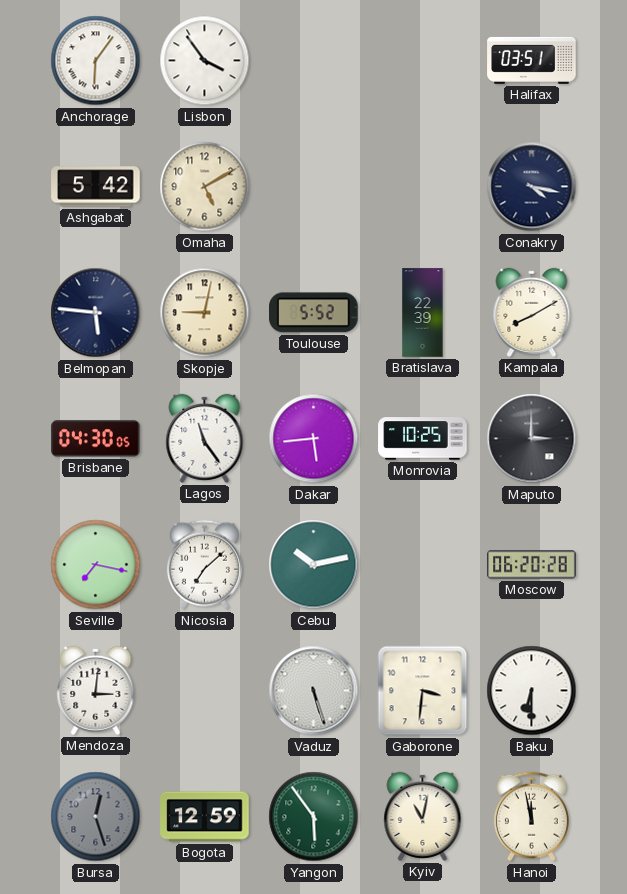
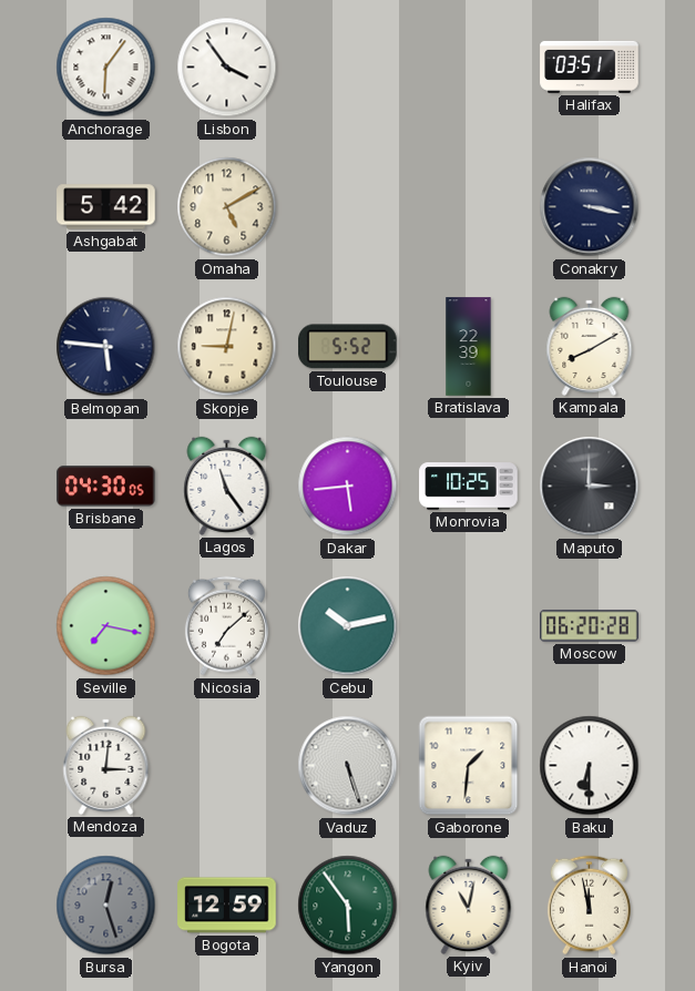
Conakry: 4:17 -> 3:17
Gaborone: 3:31 -> 1:31
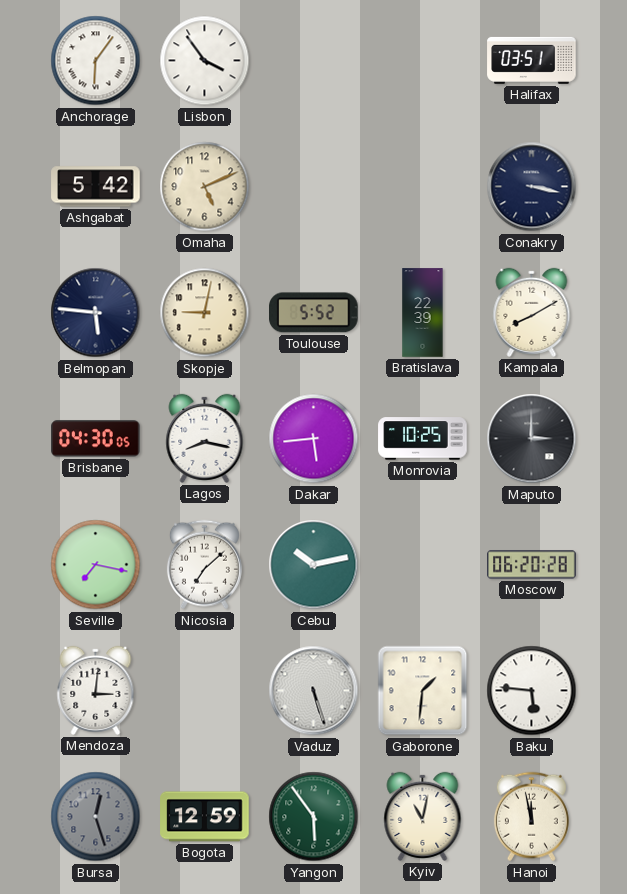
Omaha: 5:10 -> 5:11
Lagos: 11:24 -> 8:17
Baku: 6:30 -> 5:46
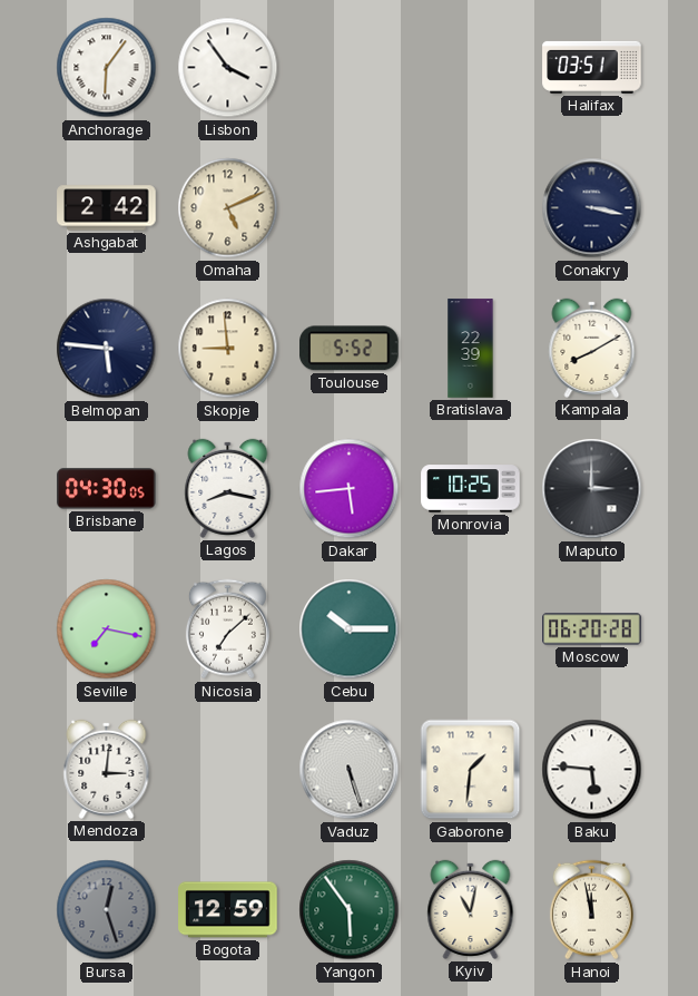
Ashgabat: 5:42 -> 2:42
Skopje: 9:02 -> 8:59
Cebu: 10:13 -> 10:15
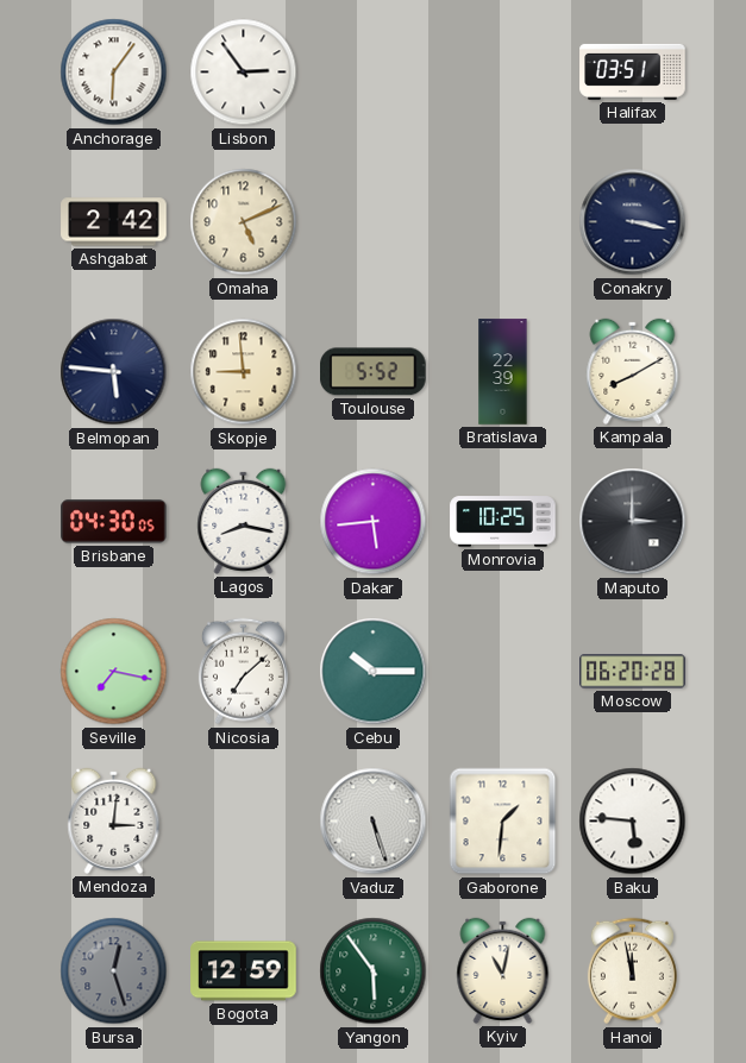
Lisbon: 3:54 -> 2:54
